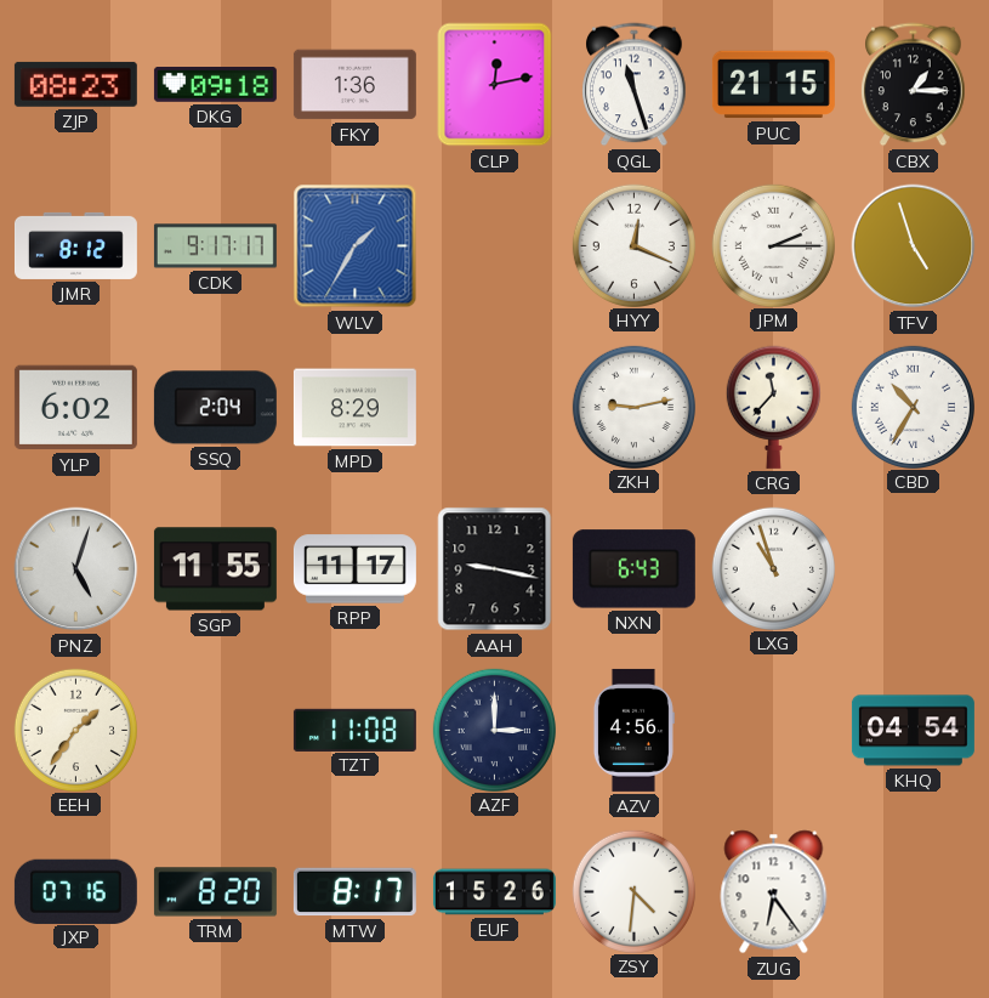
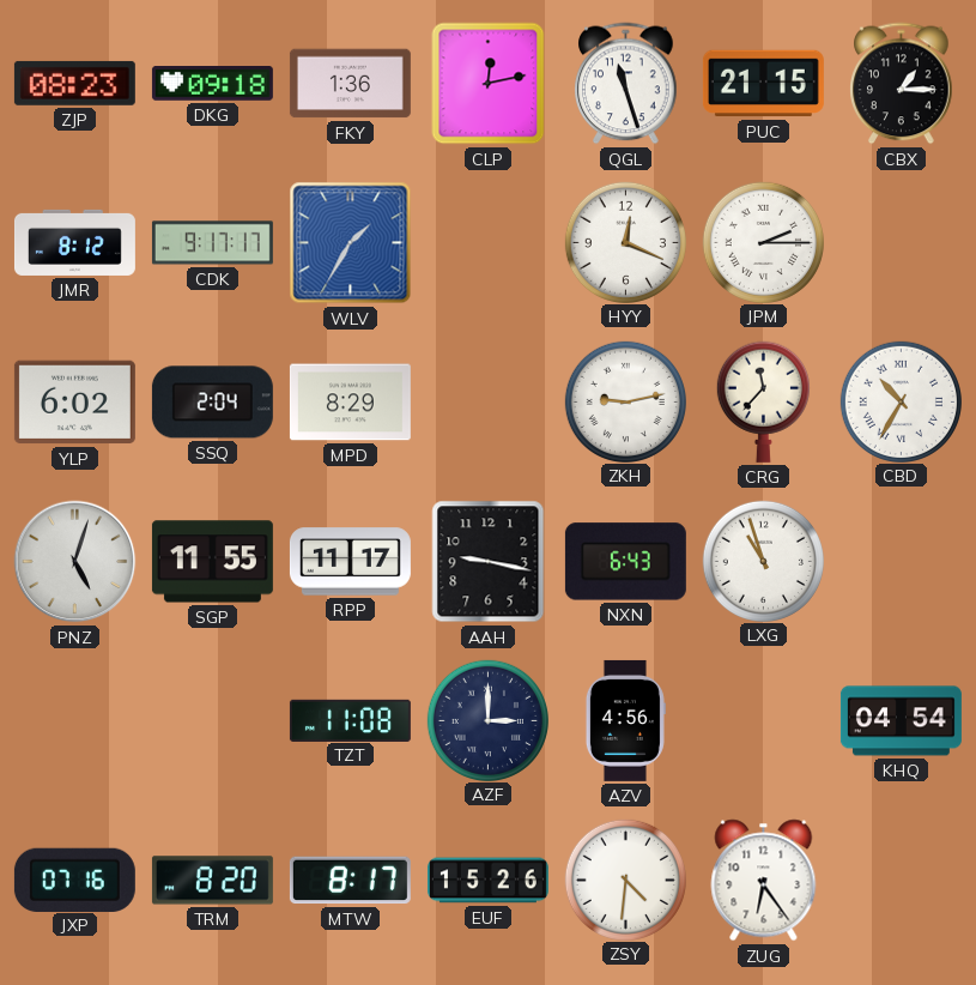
TFV: 4:57 -> none
EEH: 1:36 -> none
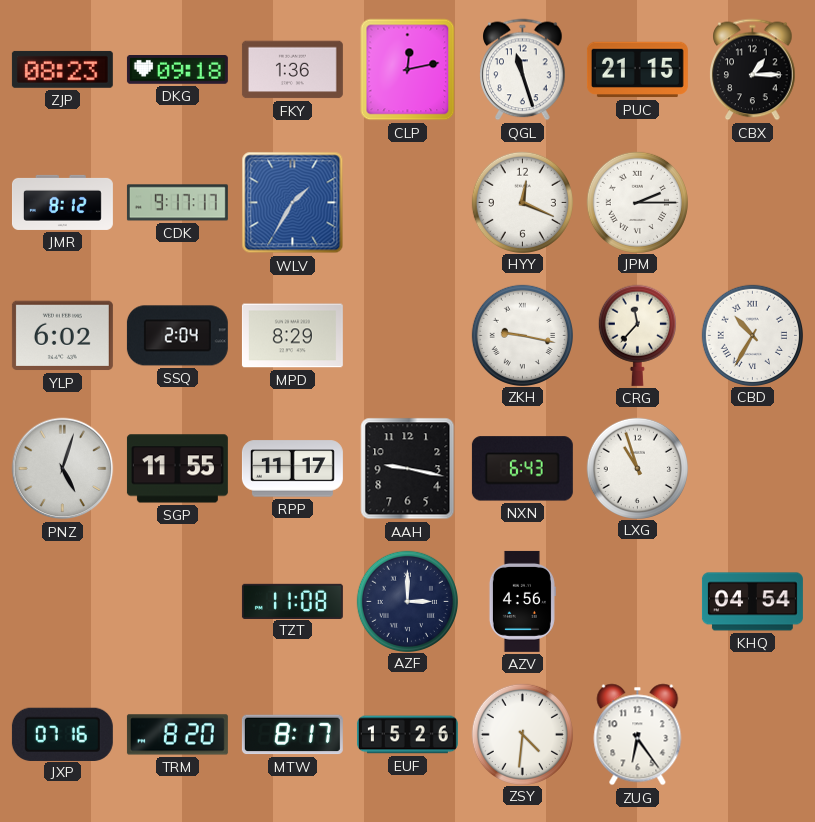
ZKH: 9:13 -> 9:17
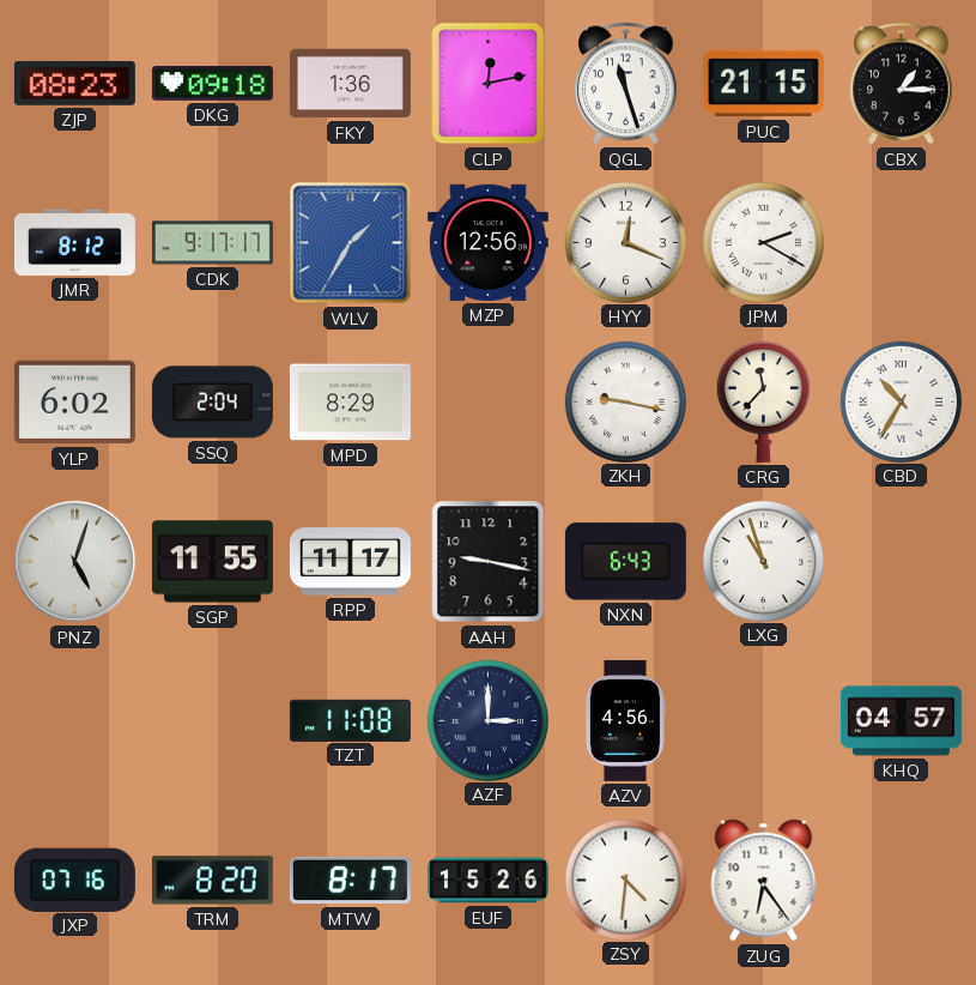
MZP: none -> 12:56
JPM: 2:15 -> 2:20
KHQ: 04:54 -> 04:57
